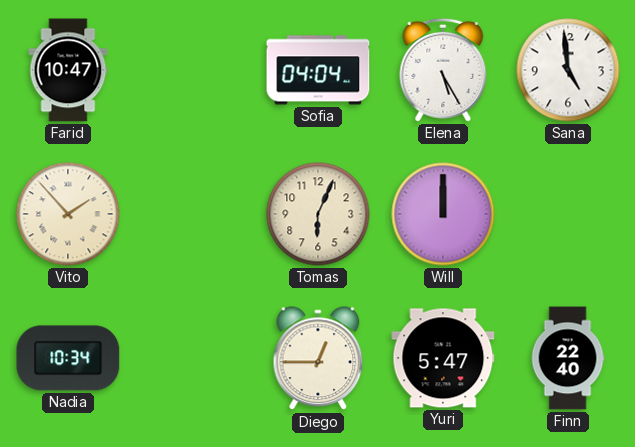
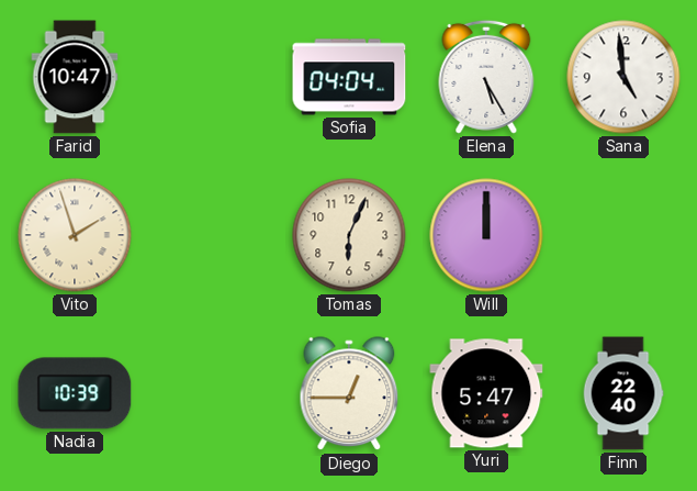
Vito: 1:53 -> 1:57
Nadia: 10:34 -> 10:39
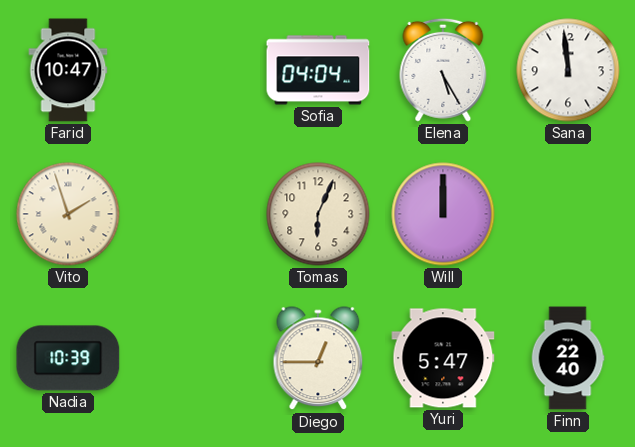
Sana: 4:59 -> 11:59
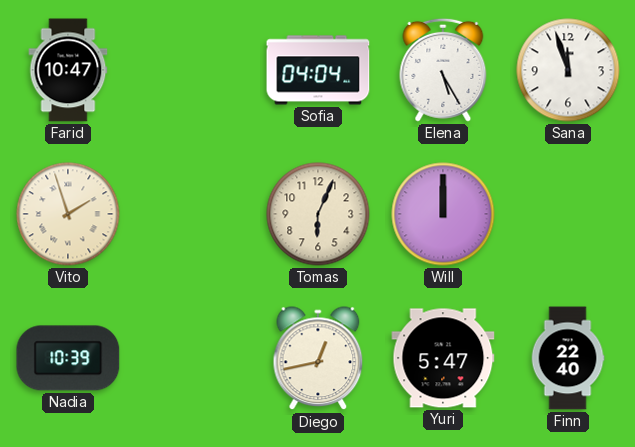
Sana: 11:59 -> 11:57
Diego: 12:45 -> 12:43
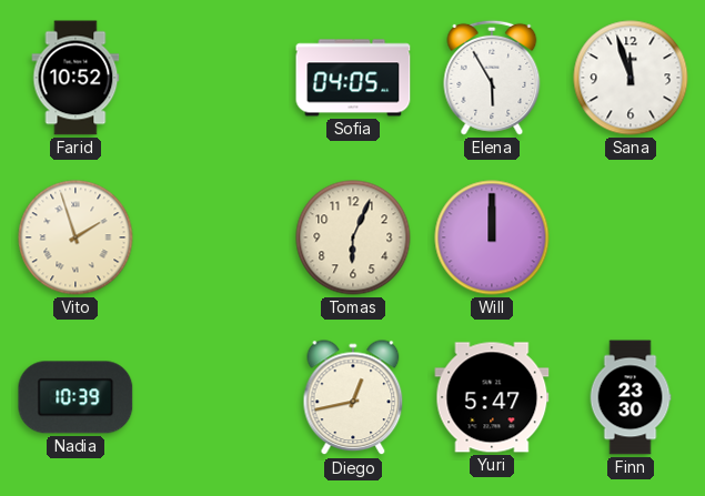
Farid: 10:47 -> 10:52
Sofia: 04:04 -> 04:05
Elena: 5:25 -> 5:55
Finn: 22:40 -> 23:30
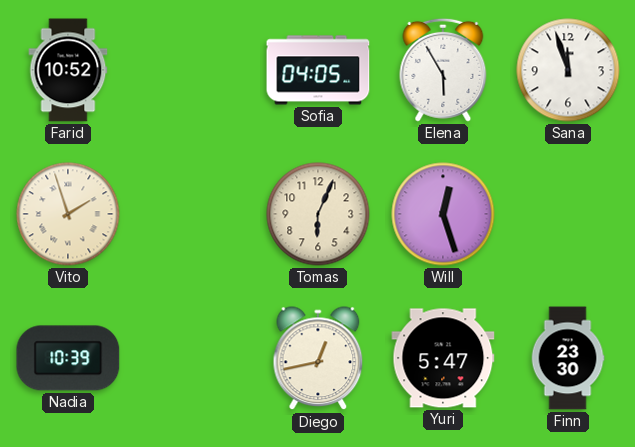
Will: 12:00 -> 12:27
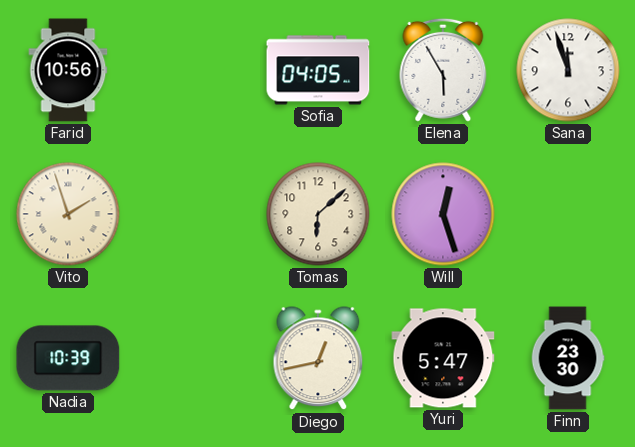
Farid: 10:52 -> 10:56
Tomas: 6:04 -> 6:08
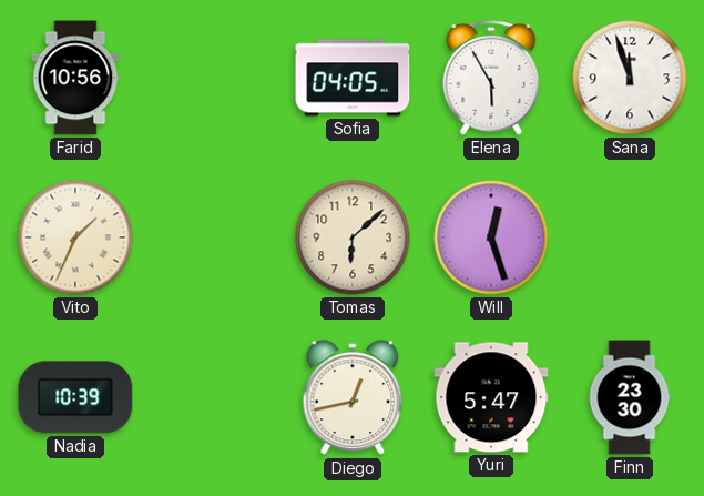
Vito: 1:57 -> 1:34
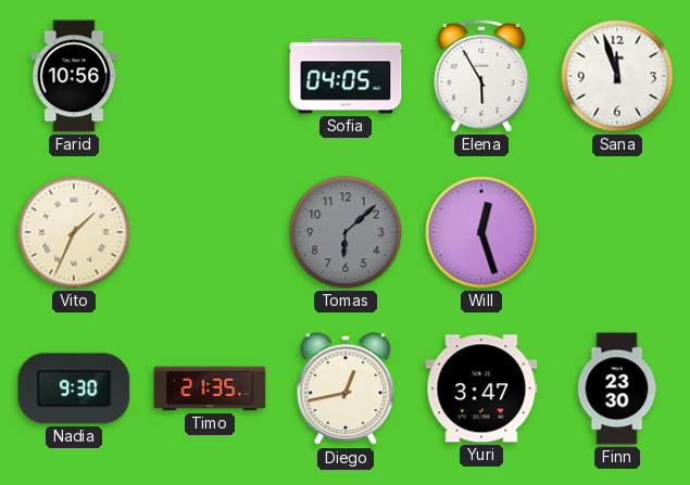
Tomas dial: cream -> grey
Nadia: 10:39 -> 9:30
Timo: none -> 21:35
Yuri: 5:47 -> 3:47
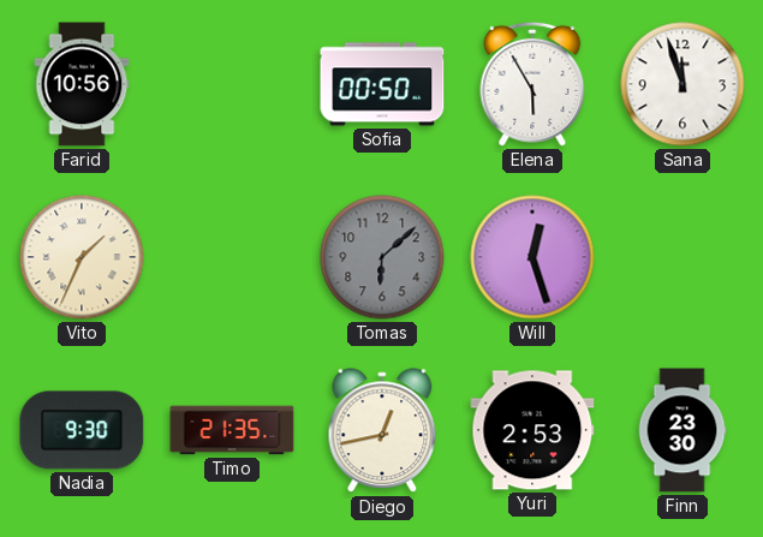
Sofia: 04:05 -> 00:50
Yuri: 3:47 -> 2:53
